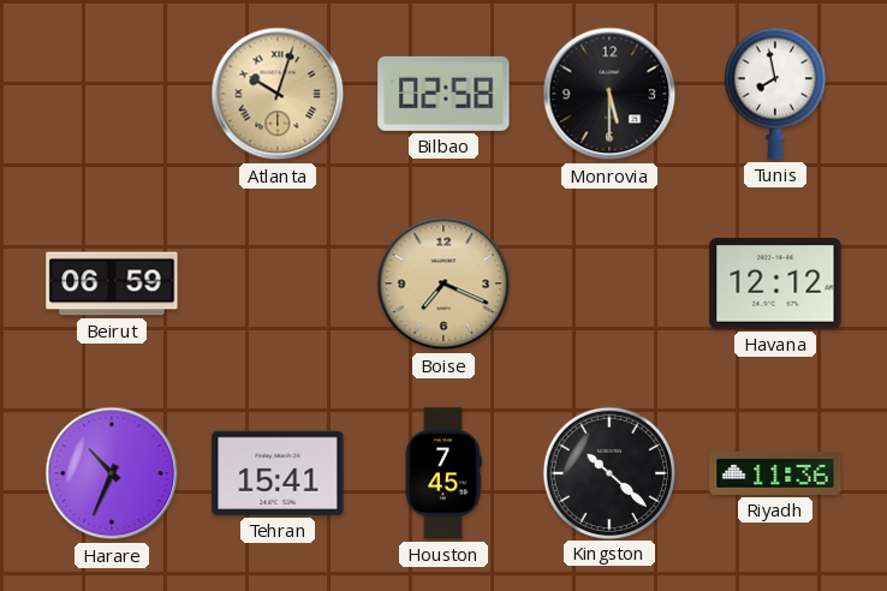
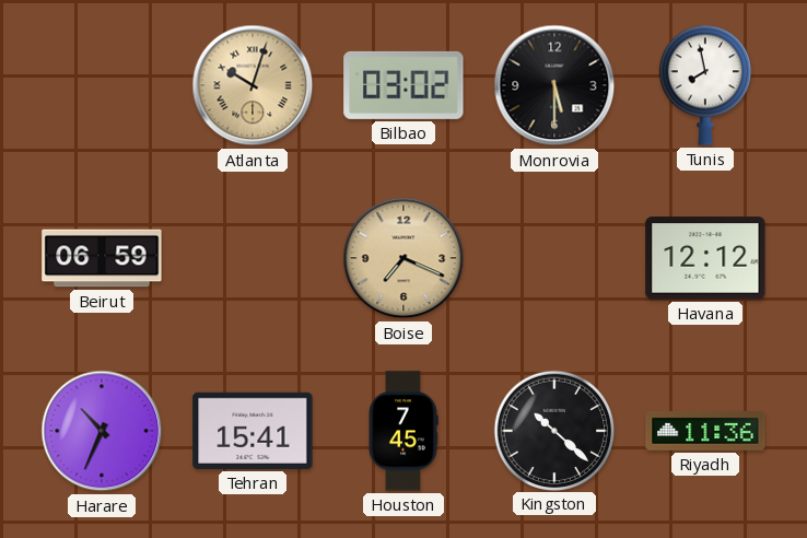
Bilbao: 02:58 -> 03:02
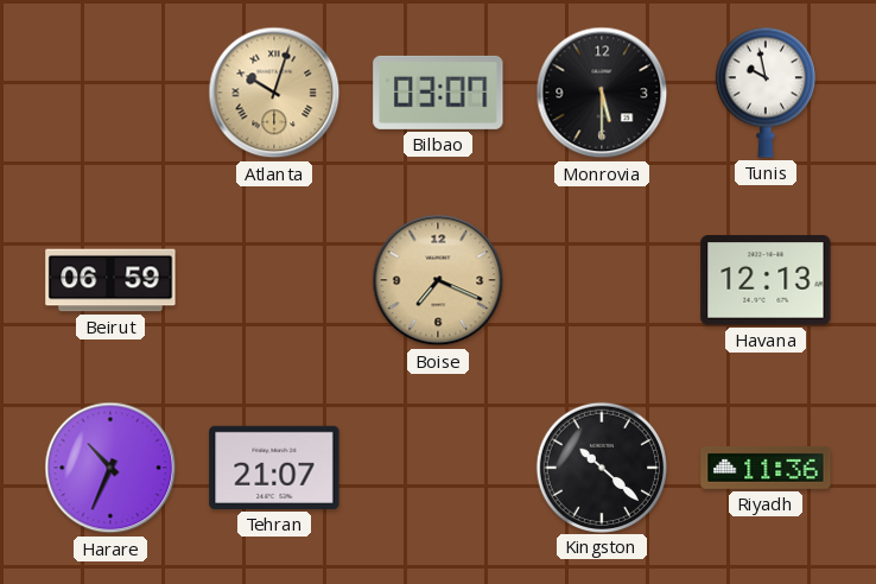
Bilbao: 03:02 -> 03:07
Tunis: 7:58 -> 9:58
Havana: 12:12 -> 12:13
Tehran: 15:41 -> 21:07
Houston: 7:45 -> none
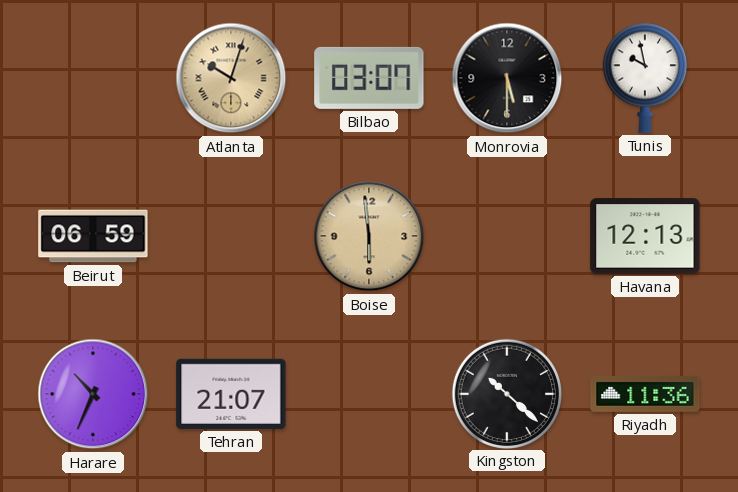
Boise: 7:19 -> 5:59
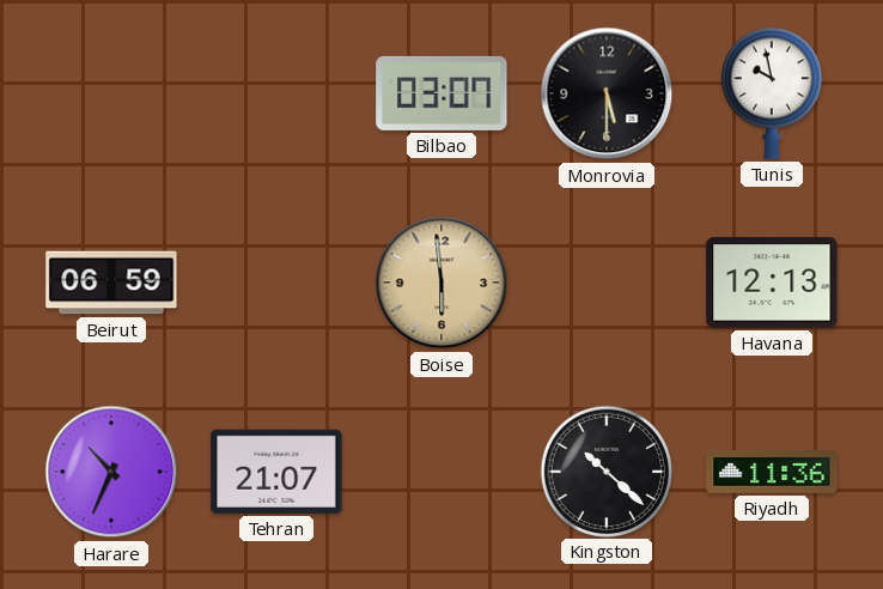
Atlanta: 10:03 -> none
